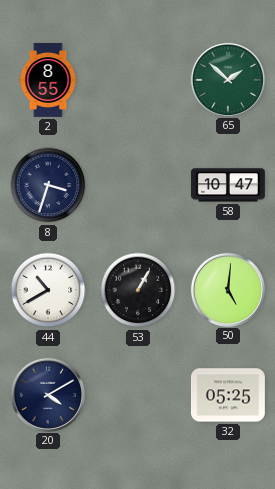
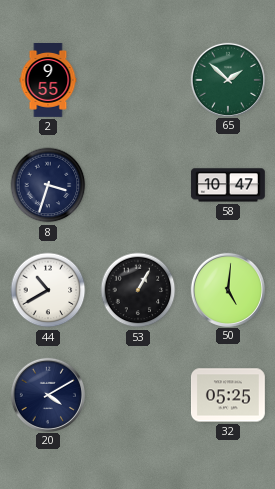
2: 8:55 -> 9:55
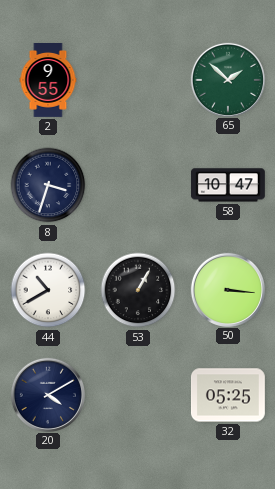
50: 5:01 -> 3:16
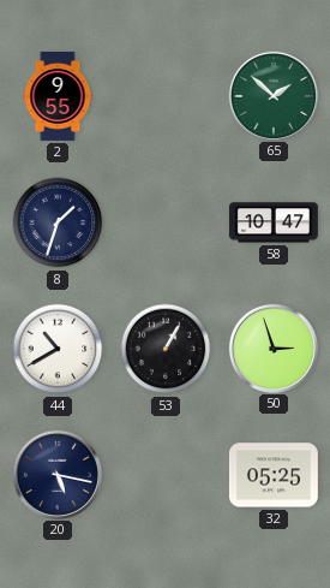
8: 3:33 -> 1:33
50: 3:16 -> 2:57
20: 4:10 -> 5:17
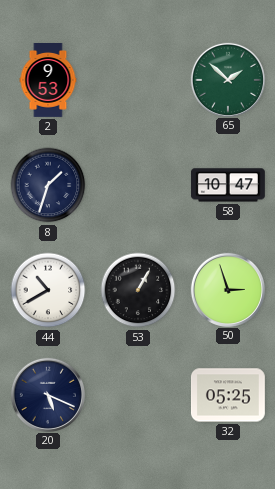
2: 9:55 -> 9:53
20: 5:17 -> 5:19
